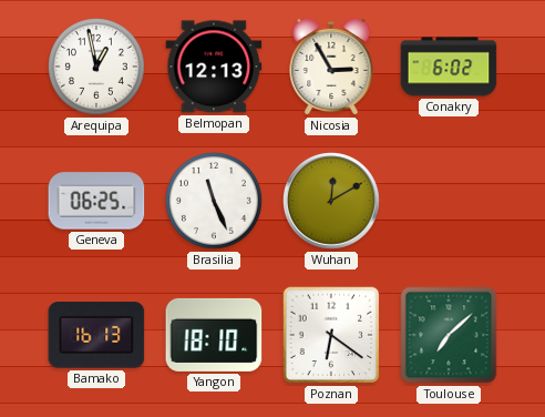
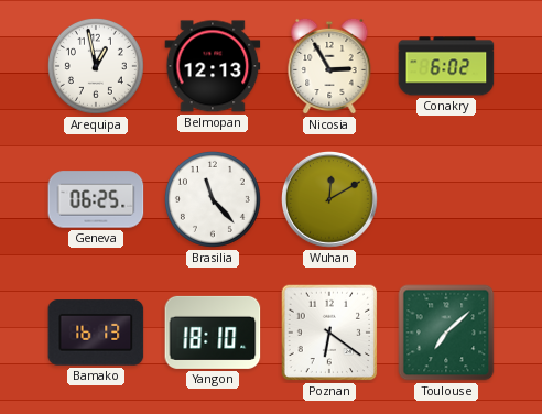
Brasilia: 11:26 -> 11:23
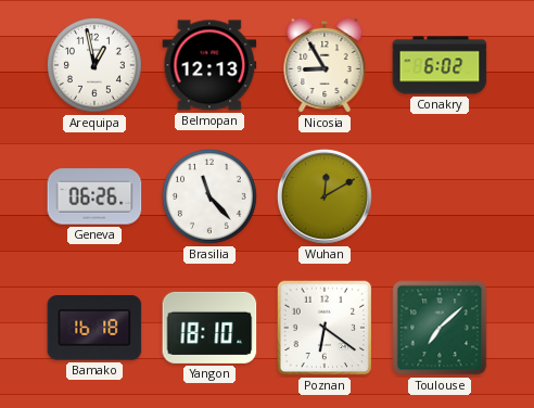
Nicosia: 2:55 -> 8:55
Geneva: 06:25 -> 06:26
Bamako: 16:13 -> 16:18
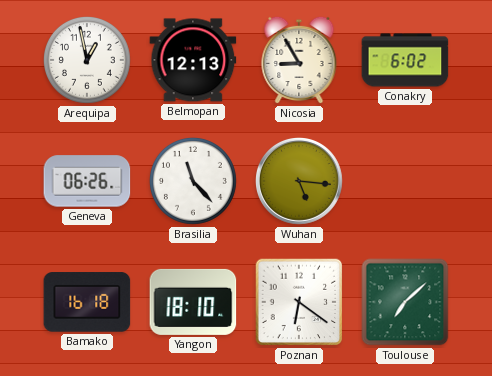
Wuhan: 12:10 -> 5:16
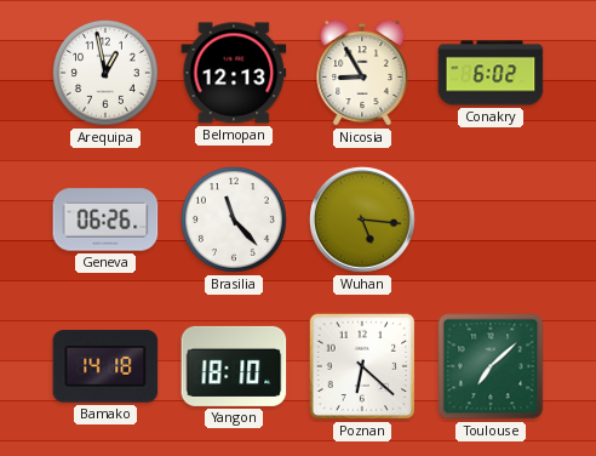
Bamako: 16:18 -> 14:18
Poznan: 6:21 -> 6:22
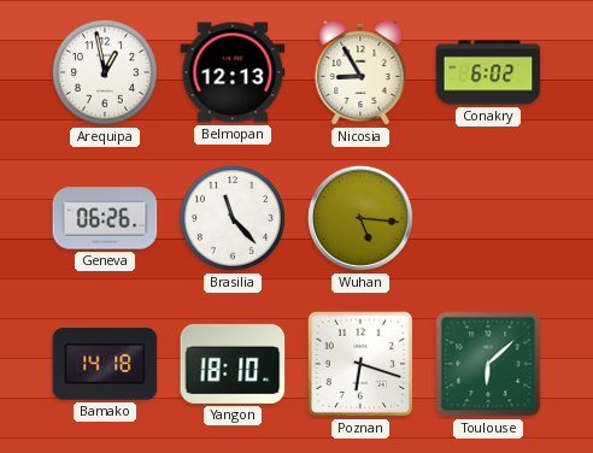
Poznan: 6:22 -> 6:18
Toulouse: 7:08 -> 6:08
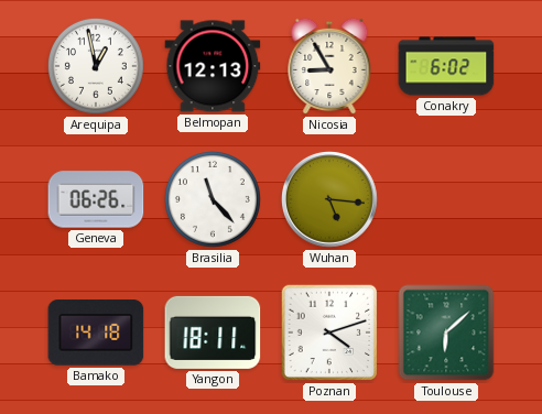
Yangon: 18:10 -> 18:11
Poznan: 6:18 -> 4:12
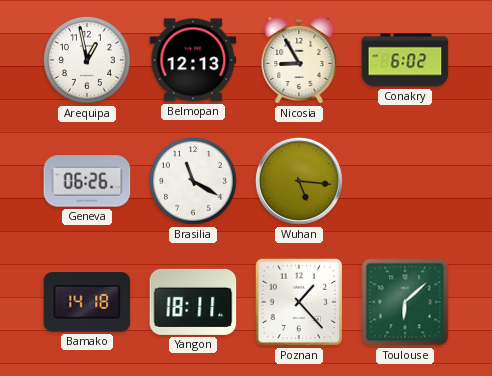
Brasilia: 11:23 -> 11:20
Poznan: 4:12 -> 1:23
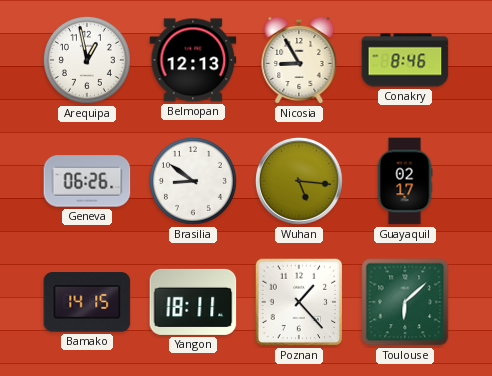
Conakry: 6:02 -> 8:46
Brasilia: 11:20 -> 8:51
Guayaquil: none -> 02:17
Bamako: 14:18 -> 14:15
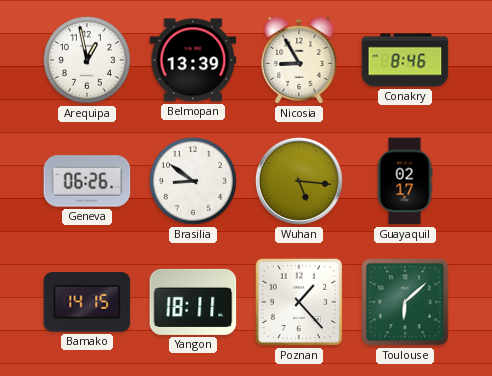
Belmopan: 12:13 -> 13:39
